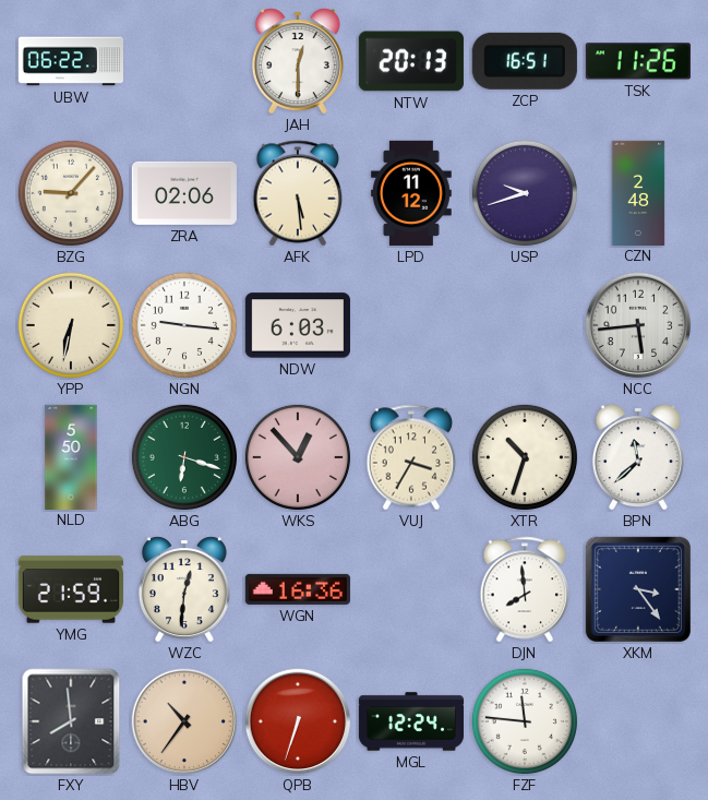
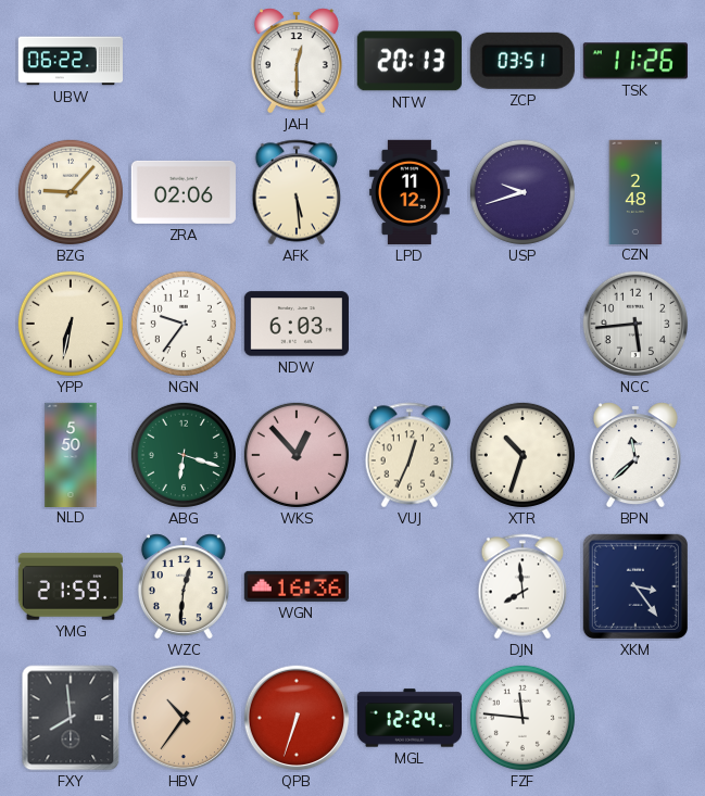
ZCP: 16:51 -> 03:51
NGN: 9:16 -> 9:36
VUJ: 3:35 -> 12:34
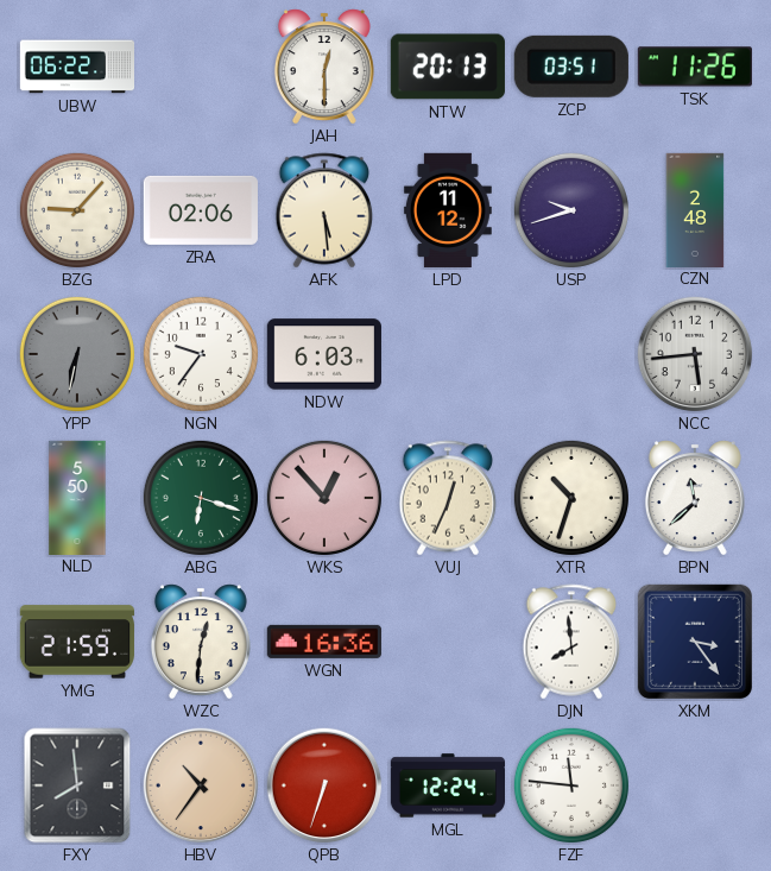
YPP dial: cream -> grey
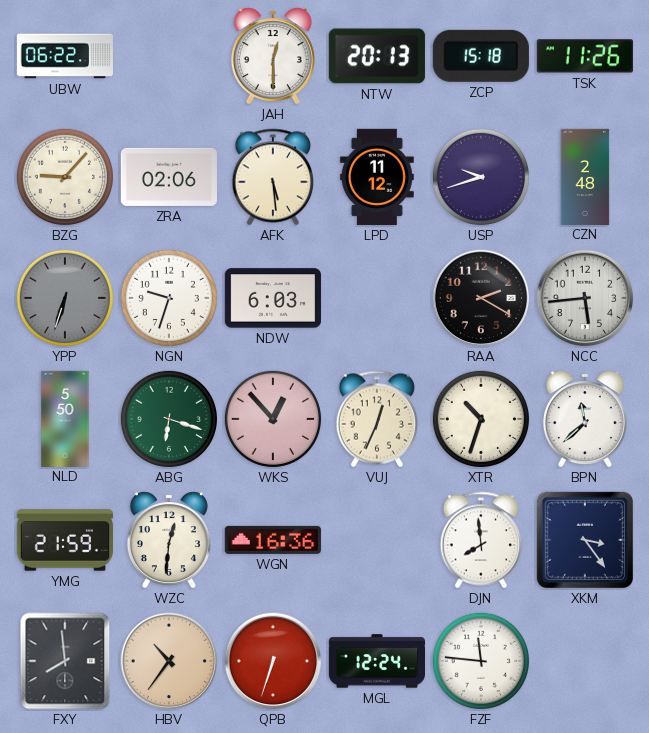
ZCP: 03:51 -> 15:18
YPP: 6:32 -> 6:33
NGN: 9:36 -> 9:33
RAA: none -> 2:20
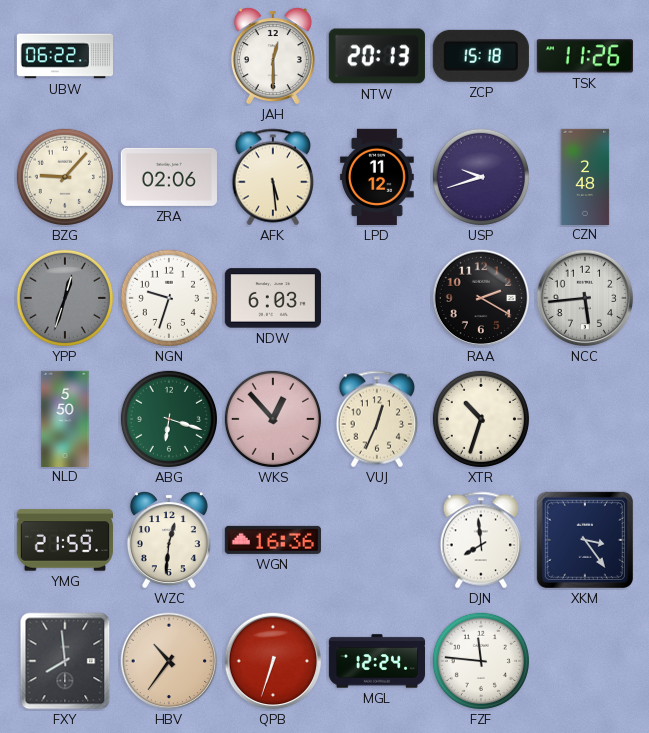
YPP: 6:33 -> 12:33
BPN: 11:38 -> none
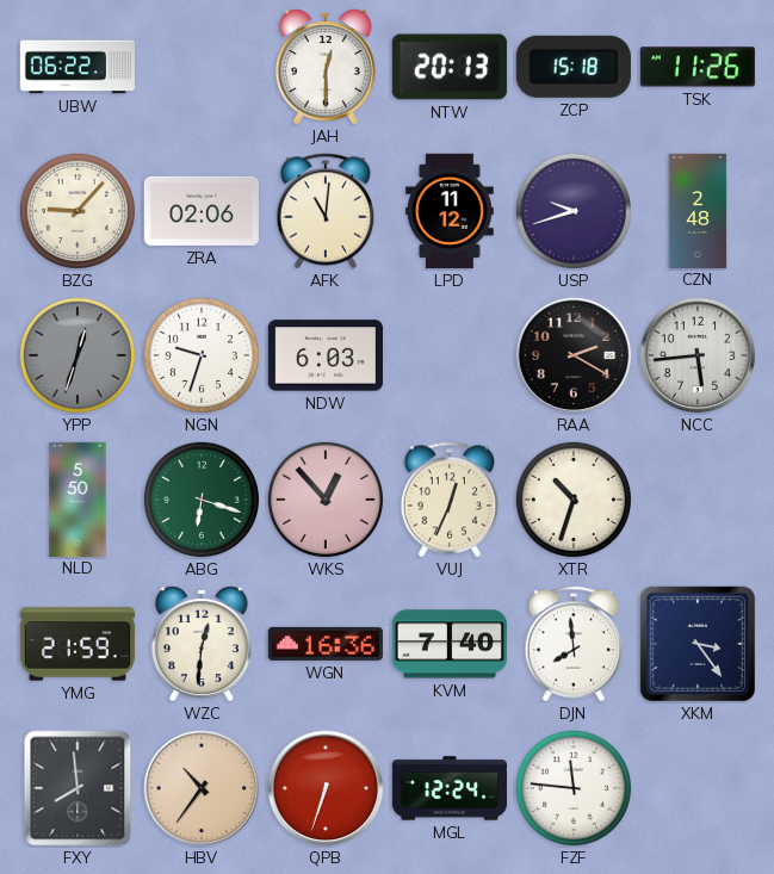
AFK: 5:29 -> 11:01
KVM: none -> 7:40
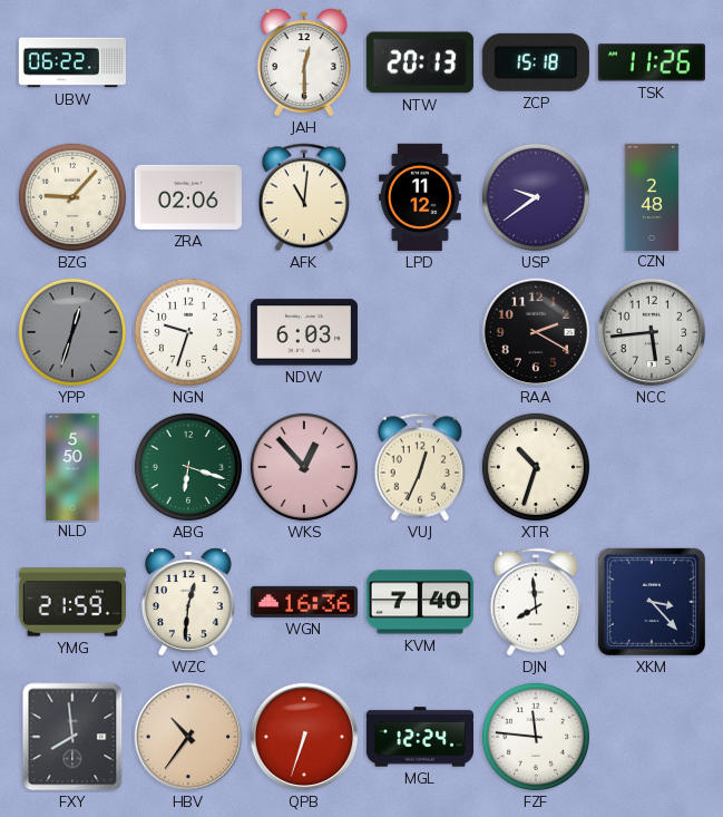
USP: 9:42 -> 9:39
XKM: 3:24 -> 3:23
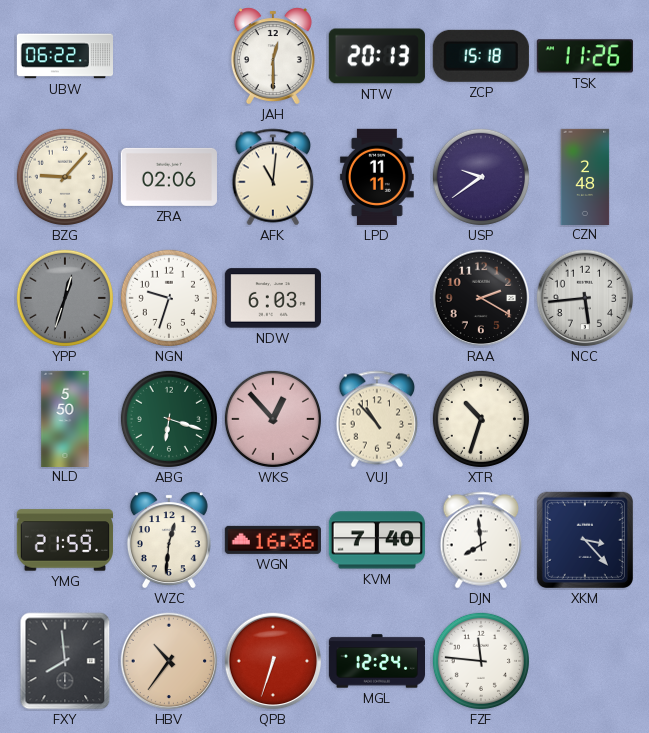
LPD: 11:12 -> 11:11
VUJ: 12:34 -> 10:53
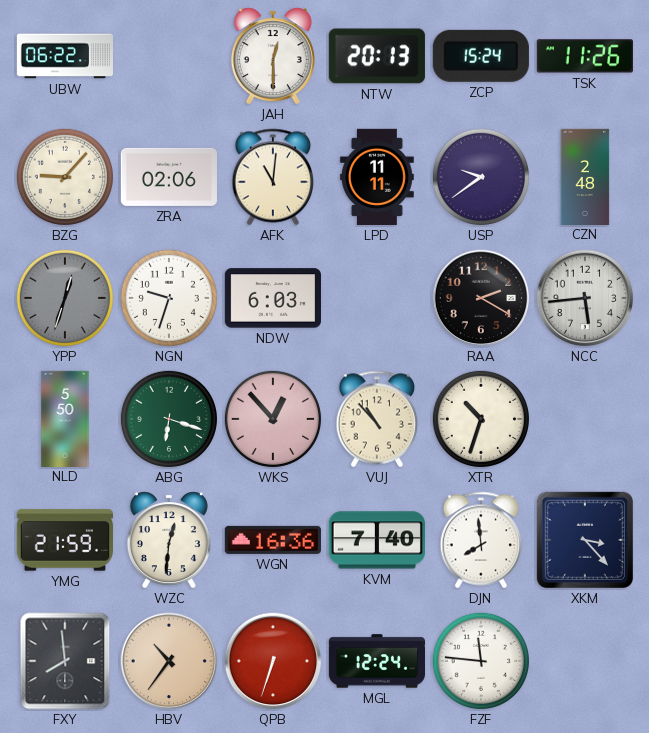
ZCP: 15:18 -> 15:24
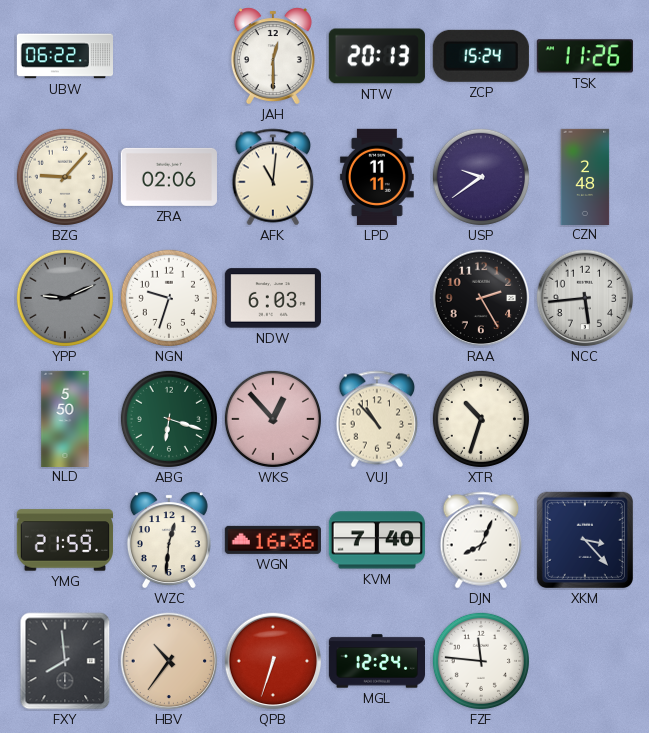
YPP: 12:33 -> 9:11
RAA: 2:20 -> 2:25
DJN: 7:59 -> 8:04
